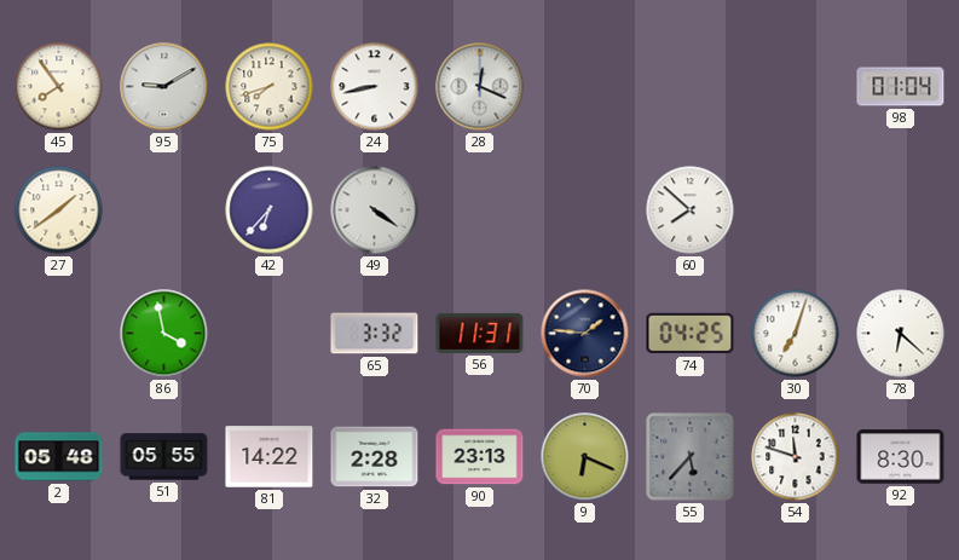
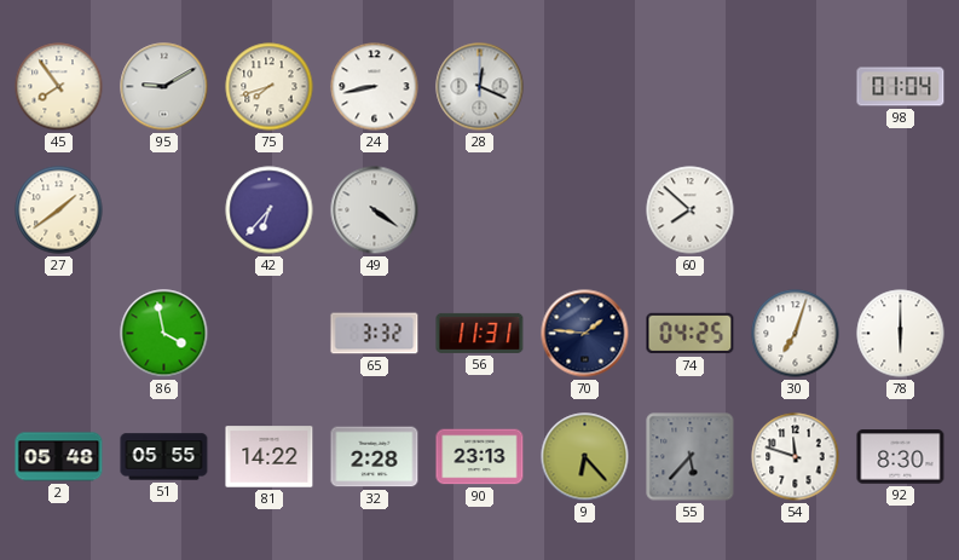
78: 6:22 -> 6:00
9: 6:19 -> 6:23
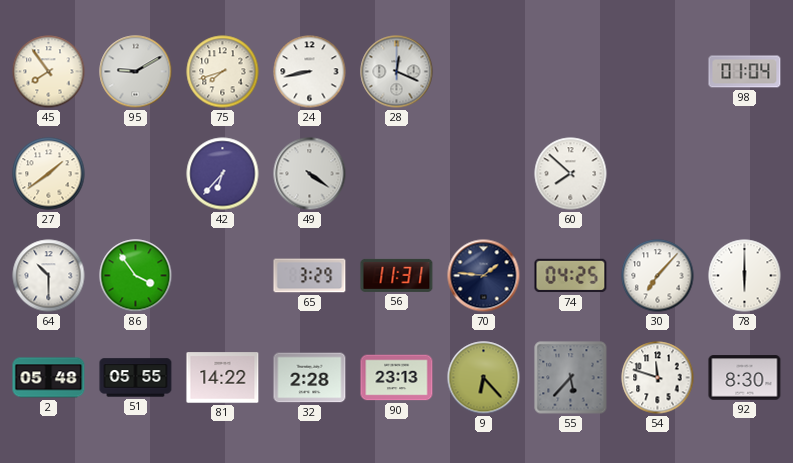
64: none -> 10:30
86: 3:58 -> 3:54
65: 3:32 -> 3:29
30: 7:03 -> 7:07
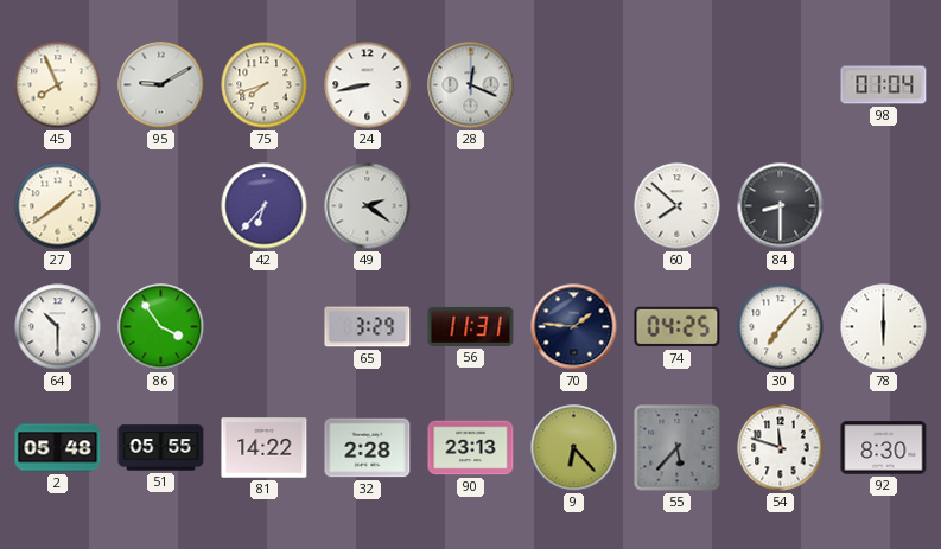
45: 7:54 -> 7:56
49: 4:21 -> 2:21
84: none -> 8:30
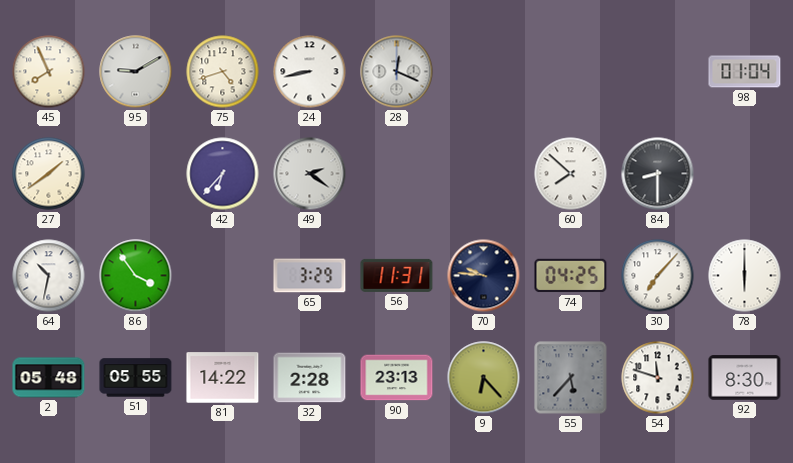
75: 7:42 -> 4:42
64: 10:30 -> 10:32
70: 1:46 -> 9:46
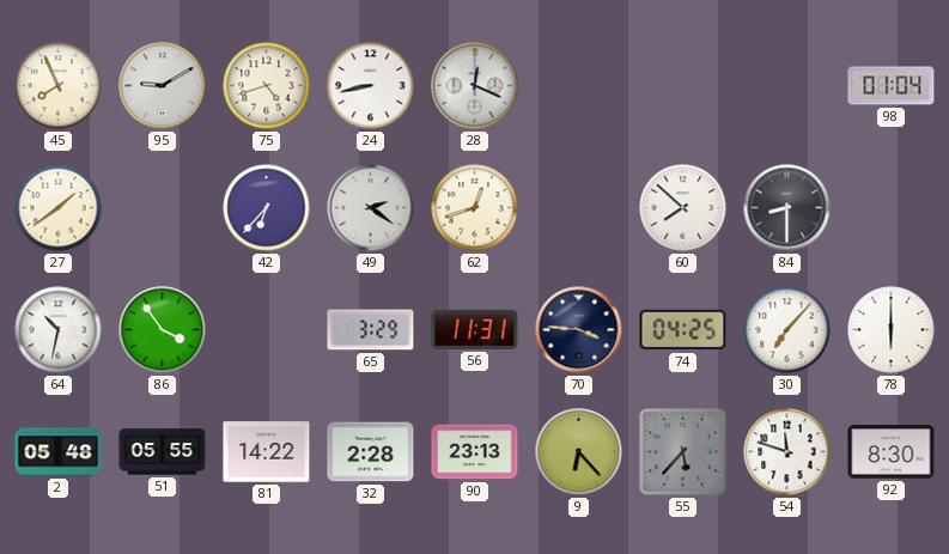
62: none -> 12:42
70: 9:46 -> 3:46
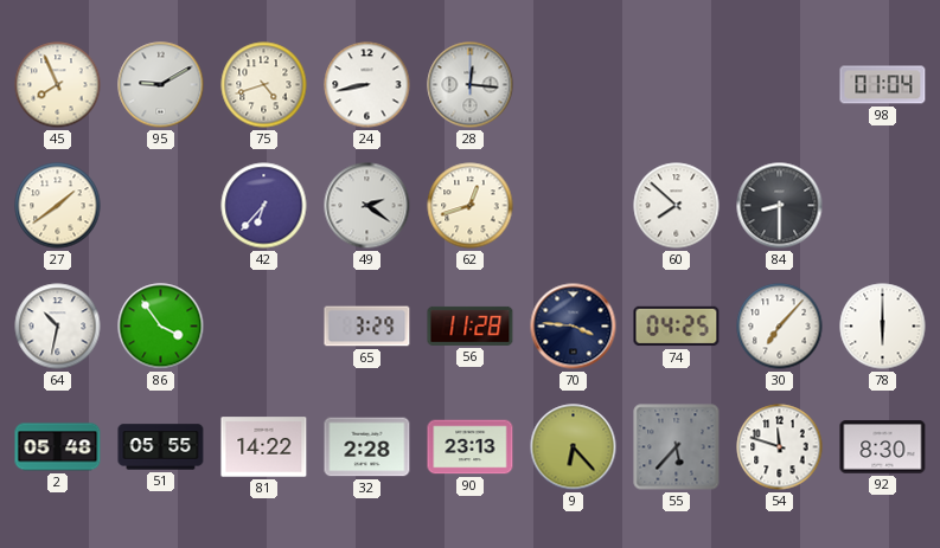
28: 12:19 -> 12:16
56: 11:31 -> 11:28
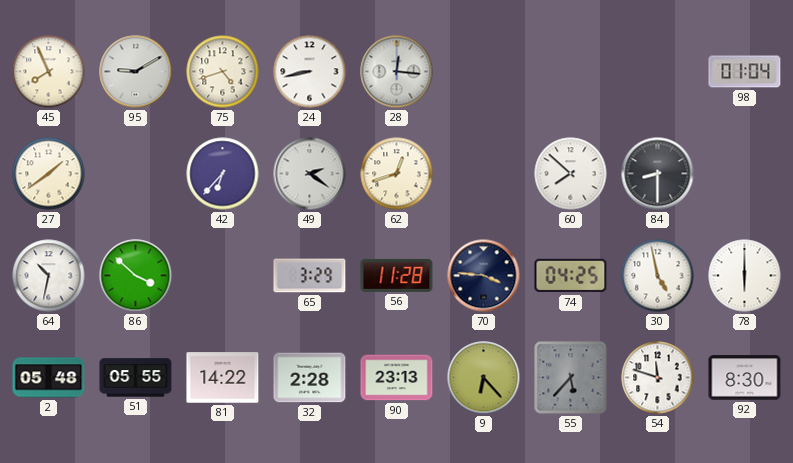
86: 3:54 -> 3:52
30: 7:07 -> 4:58
